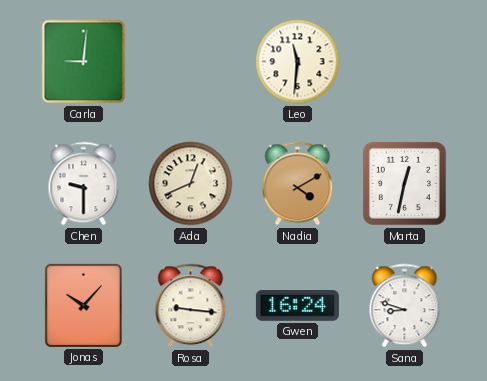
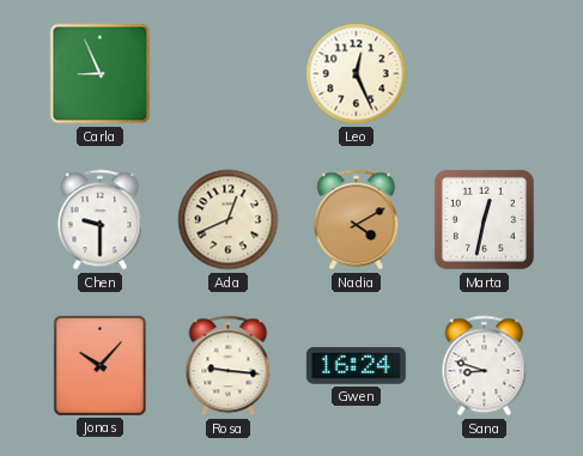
Carla: 9:01 -> 8:56
Leo: 11:31 -> 12:26
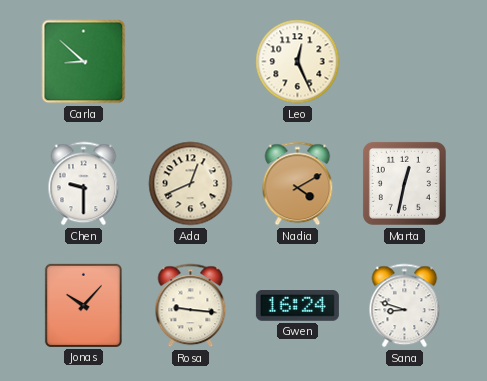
Carla: 8:56 -> 8:52
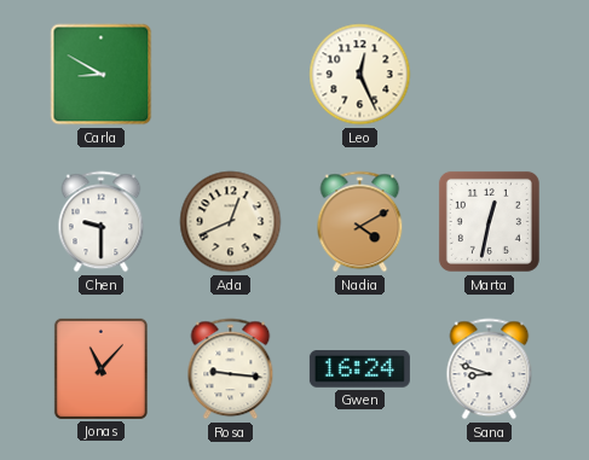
Carla: 8:52 -> 8:50
Jonas: 10:07 -> 11:07
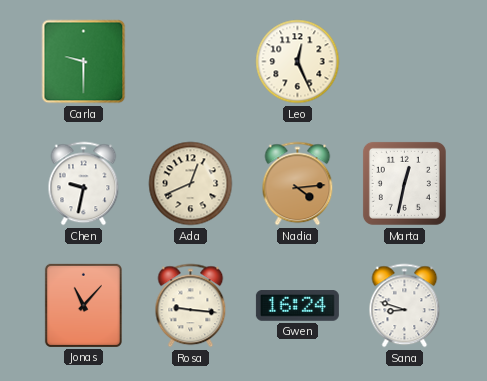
Carla: 8:50 -> 9:30
Chen: 9:30 -> 9:32
Nadia: 4:10 -> 4:14
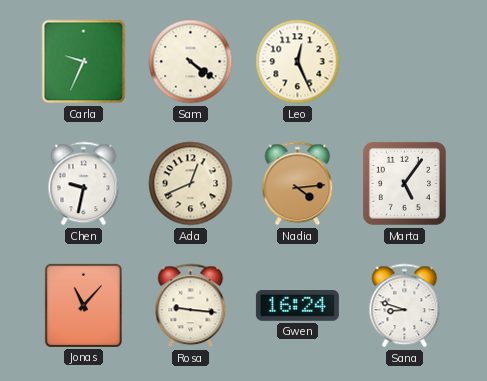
Carla: 9:30 -> 9:34
Sam: none -> 4:21
Marta: 12:32 -> 5:06
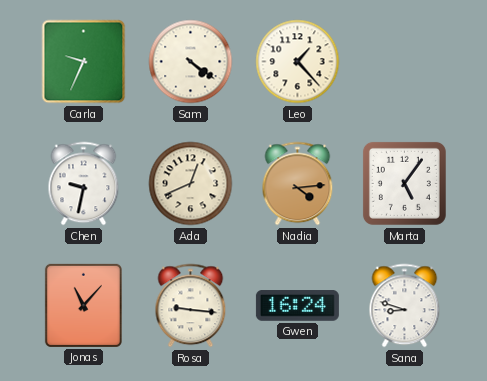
Leo: 12:26 -> 1:23
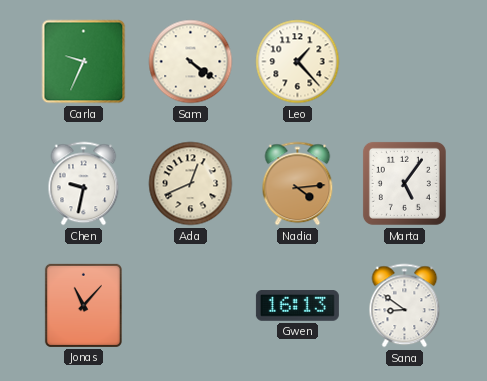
Rosa: 9:16 -> none
Gwen: 16:24 -> 16:13
Sana: 8:48 -> 8:51
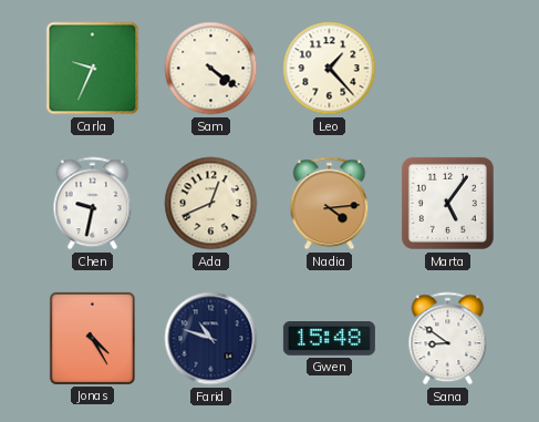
Jonas: 11:07 -> 4:25
Farid: none -> 10:48
Gwen: 16:13 -> 15:48
